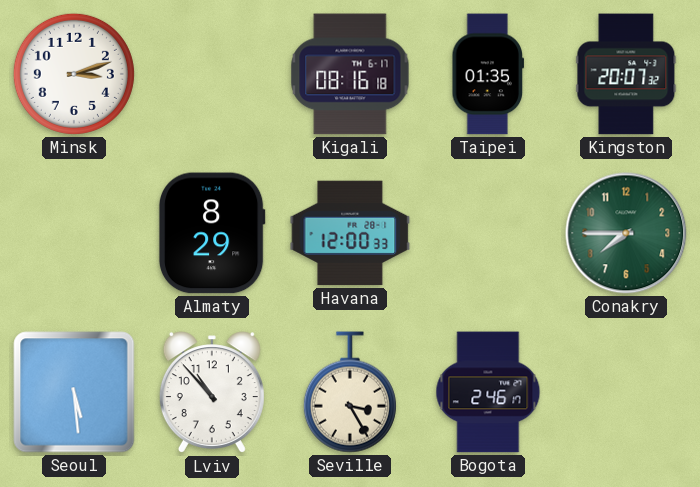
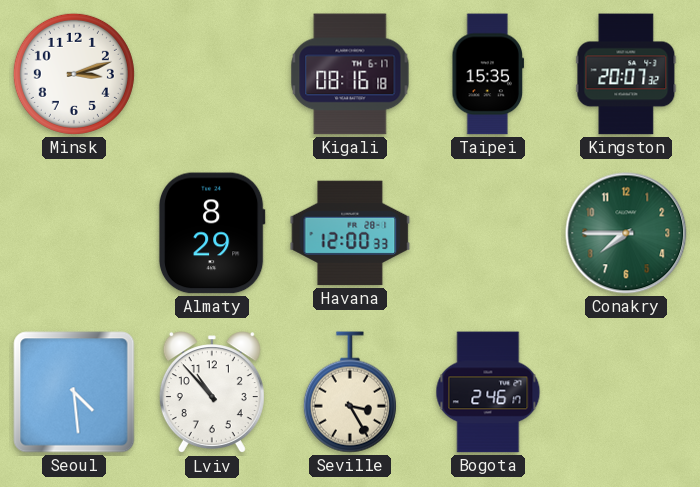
Taipei: 01:35 -> 15:35
Seoul: 5:29 -> 4:29
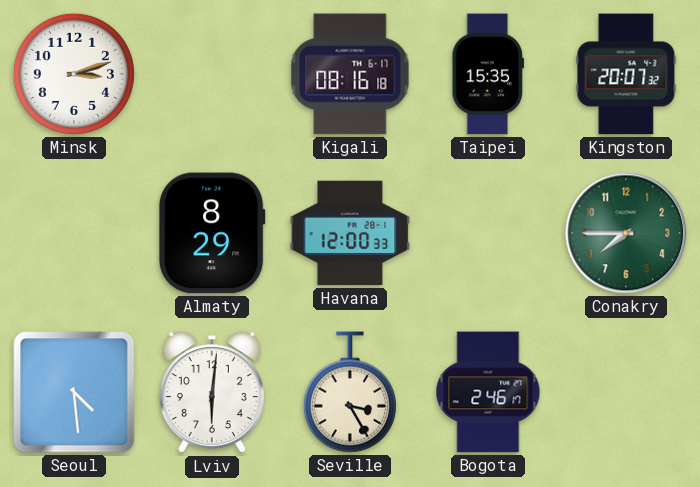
Lviv: 10:53 -> 6:01
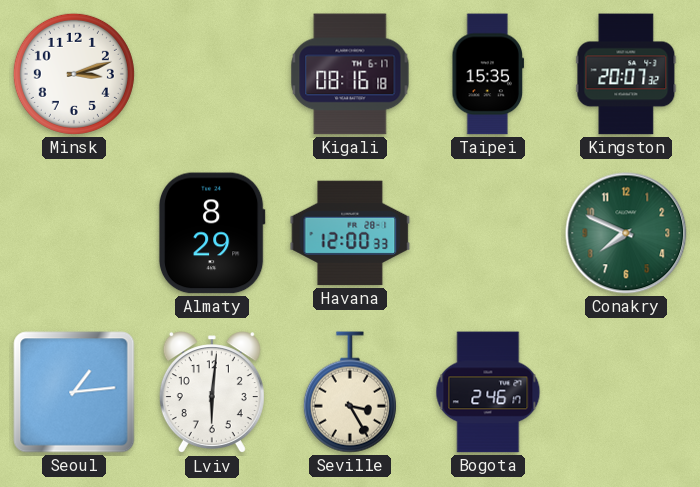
Conakry: 7:45 -> 7:49
Seoul: 4:29 -> 1:14
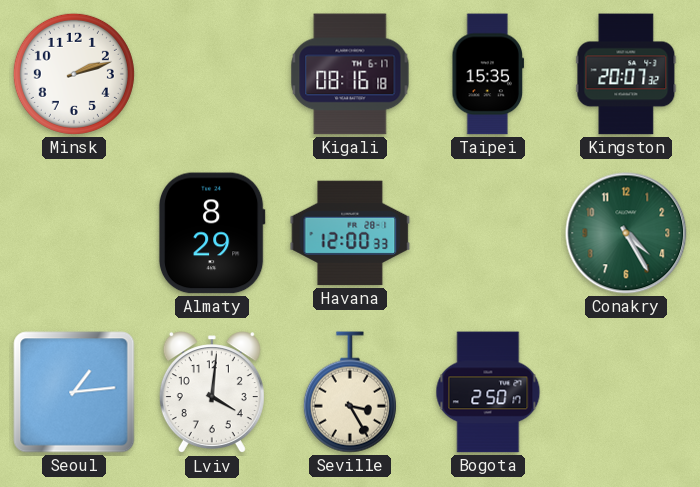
Minsk: 3:12 -> 2:12
Conakry: 7:49 -> 4:25
Lviv: 6:01 -> 4:01
Bogota: 2:46 -> 2:50
